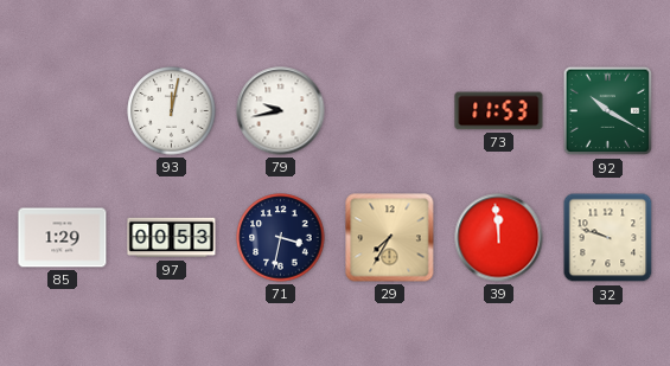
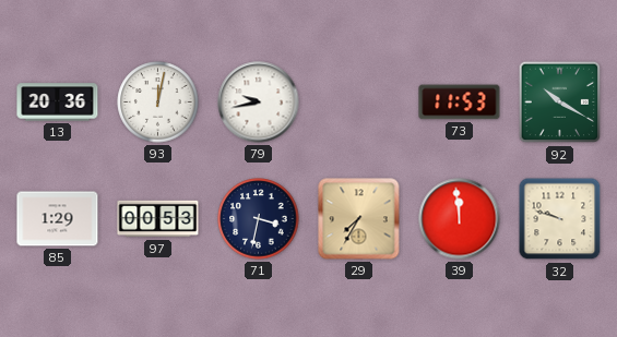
13: none -> 20:36
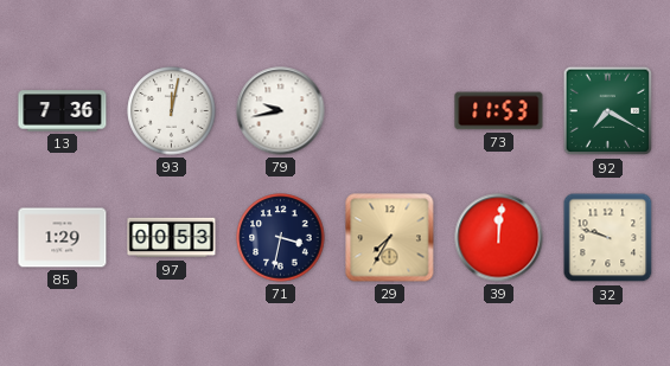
13: 20:36 -> 7:36
92: 10:20 -> 7:20
39: 11:59 -> 12:01
